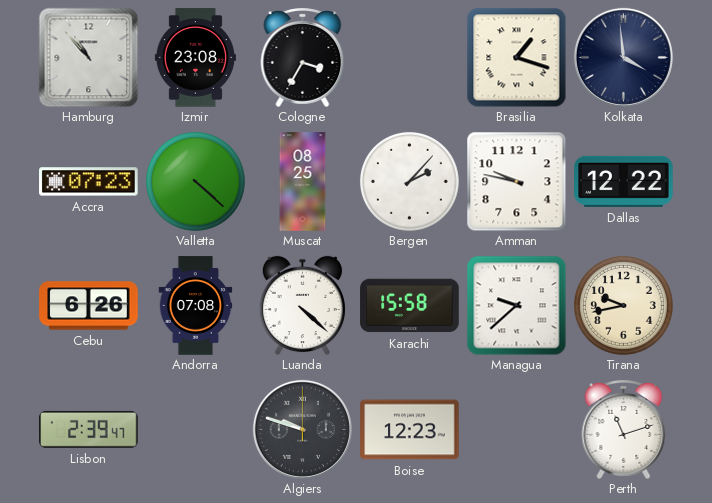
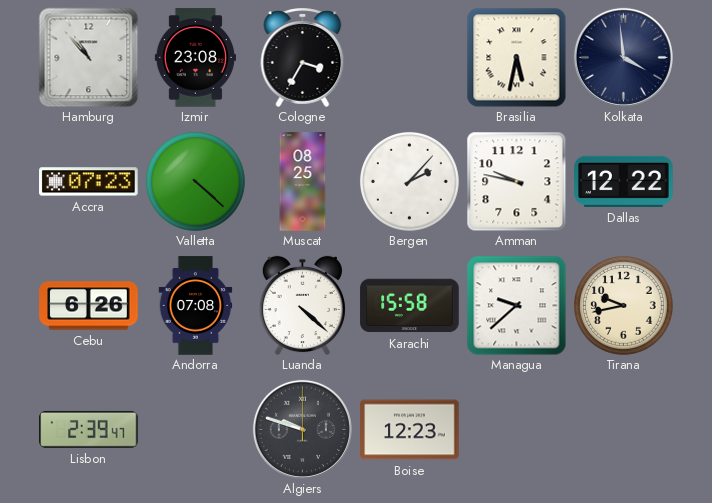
Brasilia: 1:18 -> 5:32
Perth: 11:12 -> none
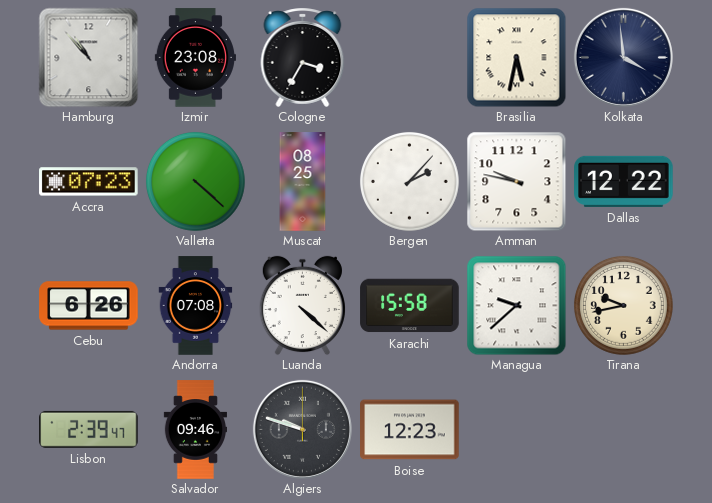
Salvador: none -> 09:46
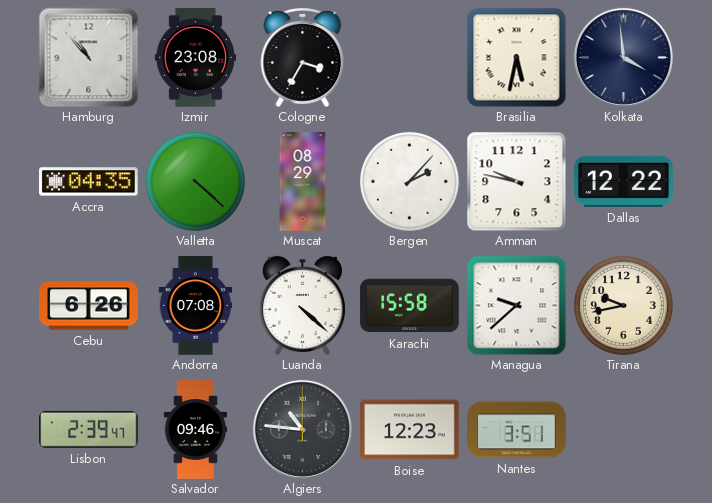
Accra: 07:23 -> 04:35
Muscat: 08:25 -> 08:29
Algiers: 9:48 -> 10:46
Nantes: none -> 3:51
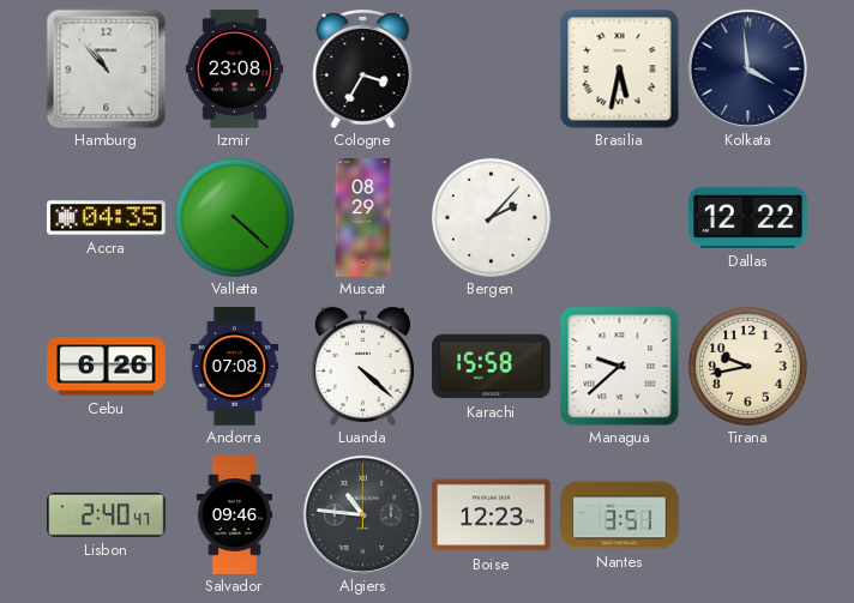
Amman: 9:47 -> none
Lisbon: 2:39 -> 2:40
